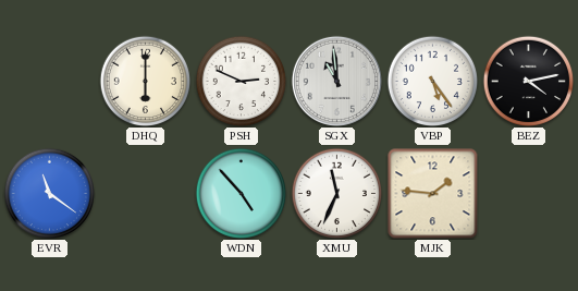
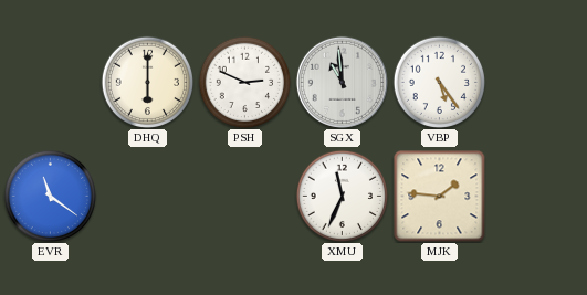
BEZ: 4:13 -> none
WDN: 4:53 -> none
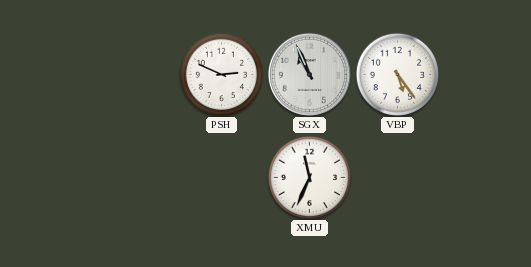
DHQ: 6:00 -> none
SGX: 10:59 -> 10:56
EVR: 11:21 -> none
MJK: 1:46 -> none
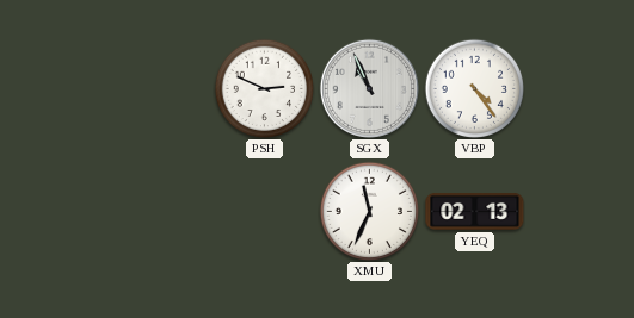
VBP: 5:24 -> 4:24
YEQ: none -> 02:13
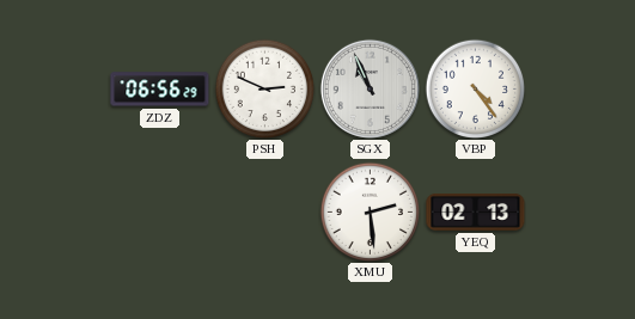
ZDZ: none -> 06:56
XMU: 11:34 -> 2:29
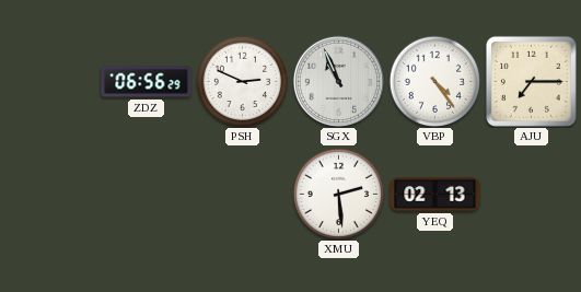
AJU: none -> 7:15
